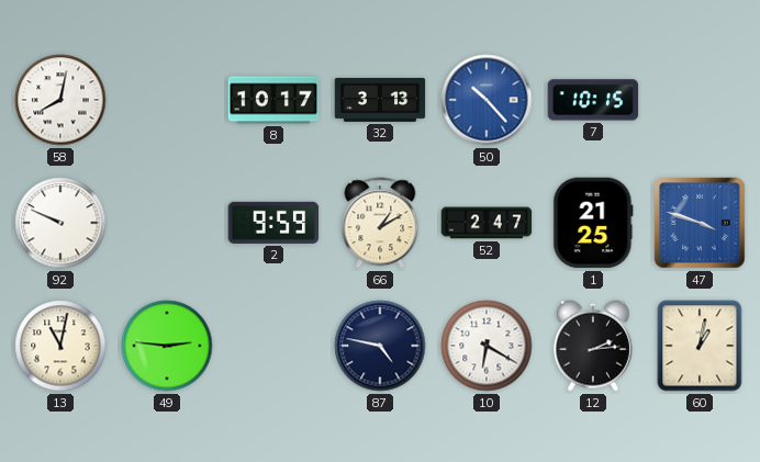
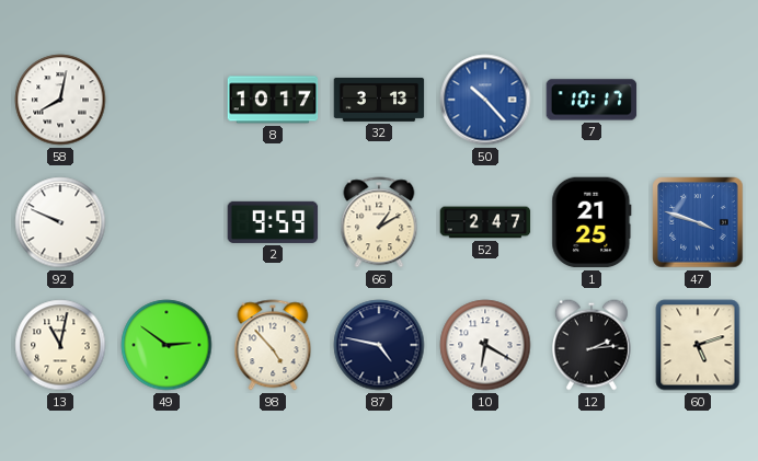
7: 10:15 -> 10:17
49: 2:46 -> 2:51
98: none -> 4:53
60: 1:02 -> 5:12
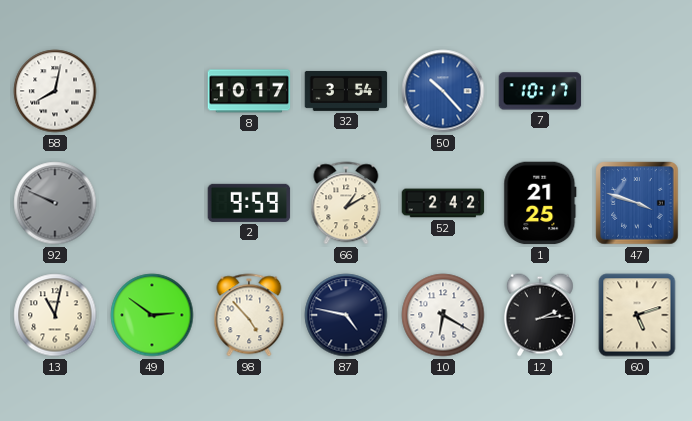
32: 3:13 -> 3:54
92 dial: white -> grey
52: 2:47 -> 2:42
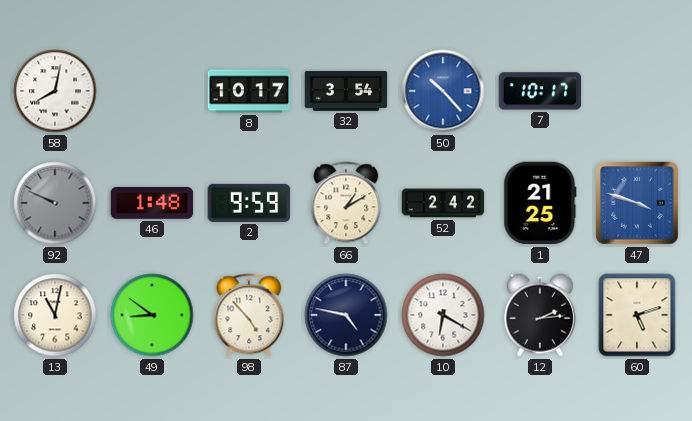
46: none -> 1:48
49: 2:51 -> 8:51
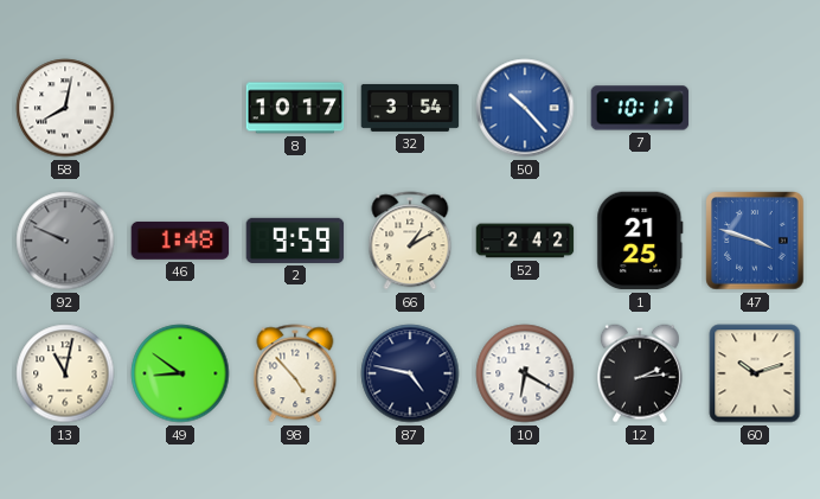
60: 5:12 -> 10:12
